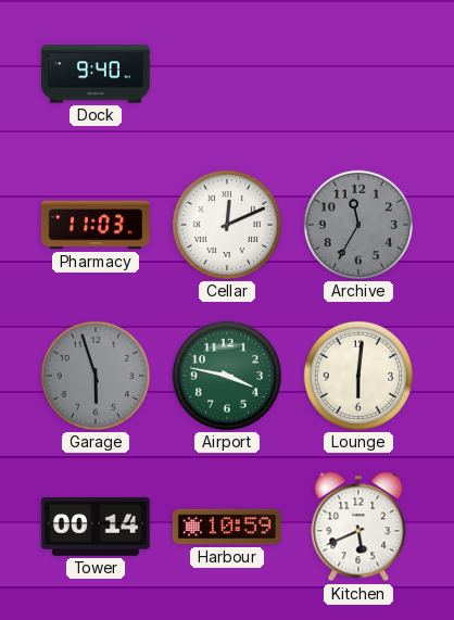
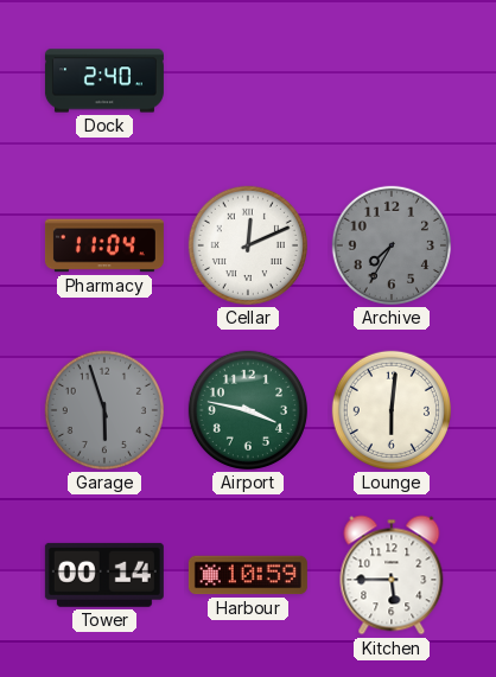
Dock: 9:40 -> 2:40
Pharmacy: 11:03 -> 11:04
Archive: 11:35 -> 7:35
Kitchen: 5:41 -> 5:45
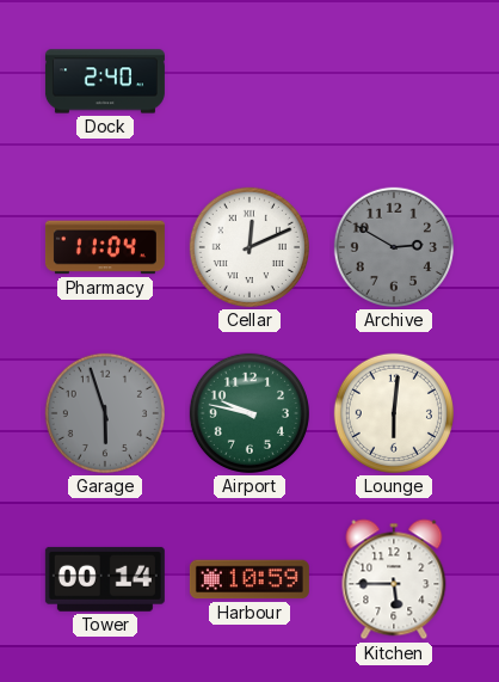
Archive: 7:35 -> 2:50
Airport: 3:47 -> 9:47
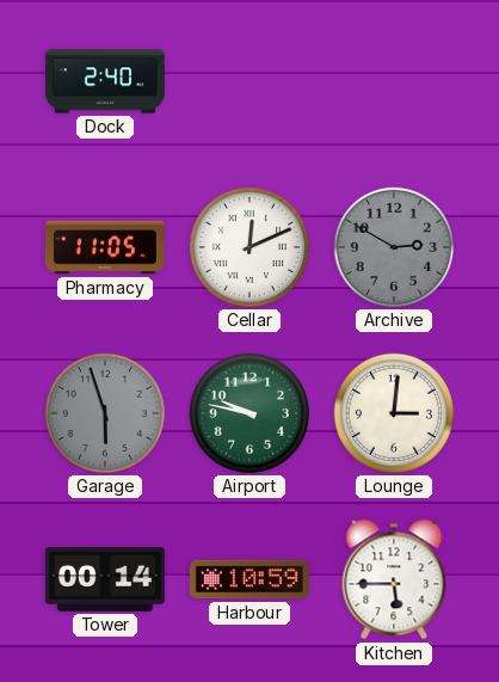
Pharmacy: 11:04 -> 11:05
Lounge: 6:01 -> 3:01
